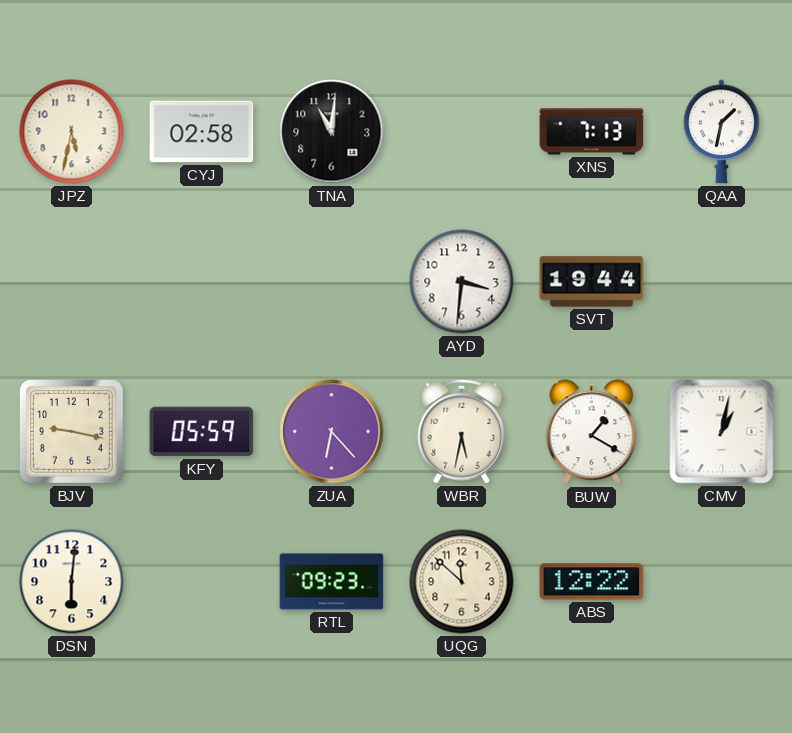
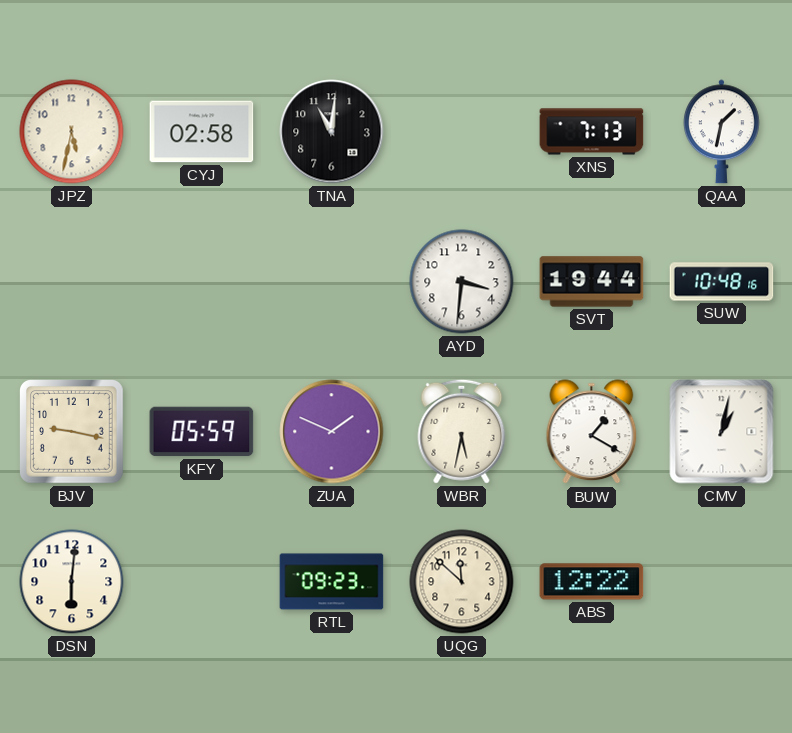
SUW: none -> 10:48
ZUA: 6:23 -> 1:49
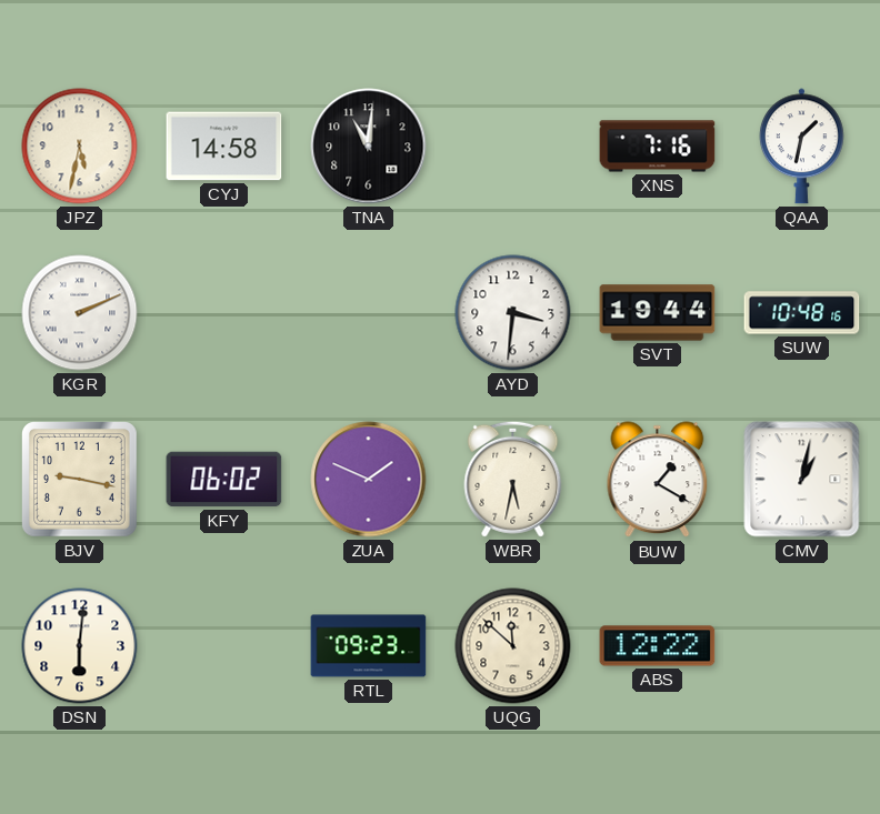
CYJ: 02:58 -> 14:58
XNS: 7:13 -> 7:16
KGR: none -> 2:11
KFY: 05:59 -> 06:02
